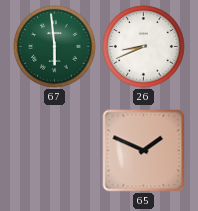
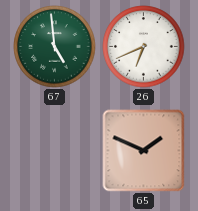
67: 5:59 -> 4:59
26: 8:41 -> 6:41
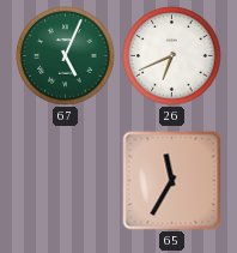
67: 4:59 -> 5:04
65: 1:49 -> 11:35
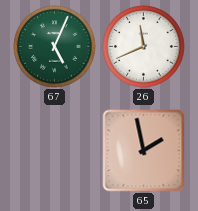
26: 6:41 -> 11:41
65: 11:35 -> 1:58
